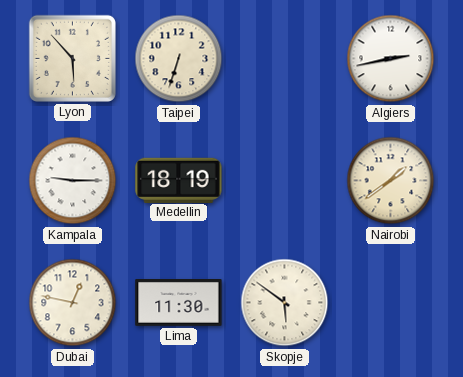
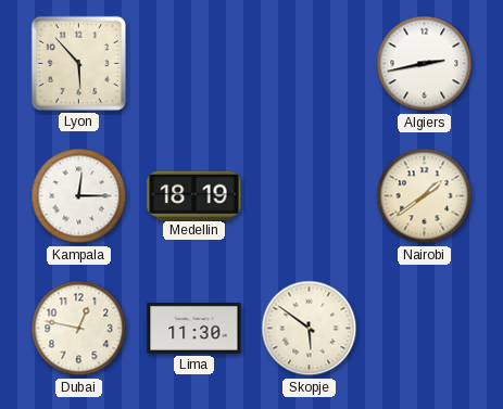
Taipei: 6:33 -> none
Kampala: 9:15 -> 12:15
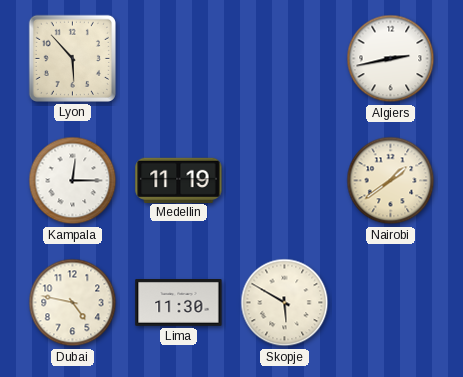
Medellin: 18:19 -> 11:19
Dubai: 12:47 -> 4:47
Skopje: 5:51 -> 5:50
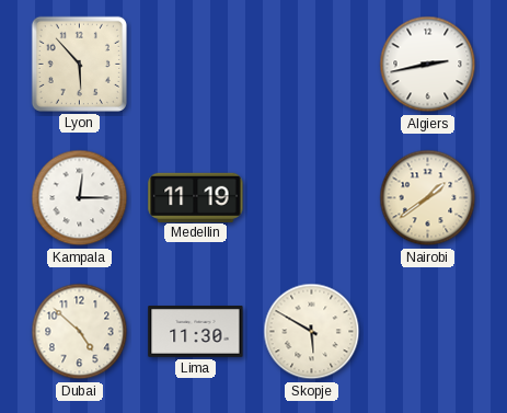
Dubai: 4:47 -> 4:52
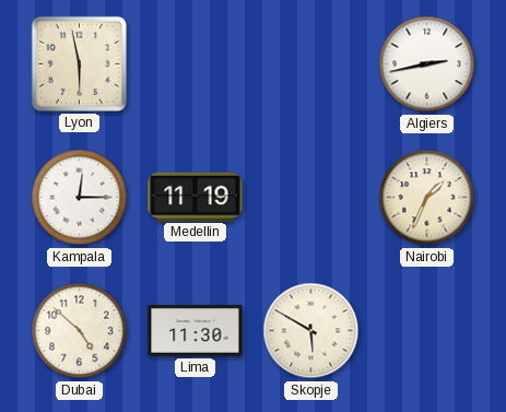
Lyon: 5:53 -> 5:58
Nairobi: 1:39 -> 1:34
